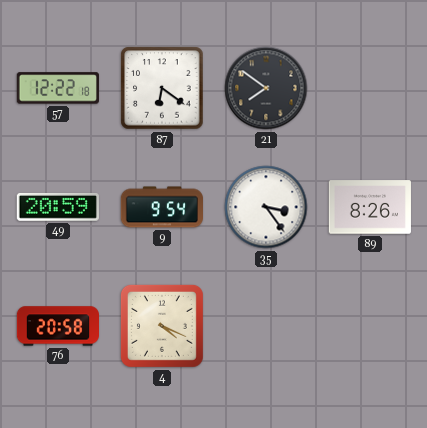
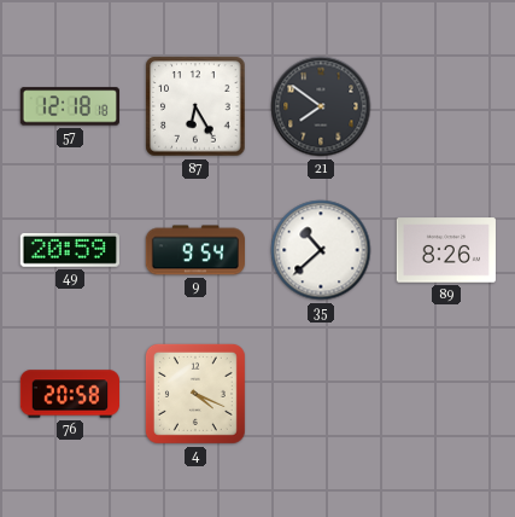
57: 12:22 -> 12:18
87: 6:21 -> 6:25
35: 3:24 -> 10:38
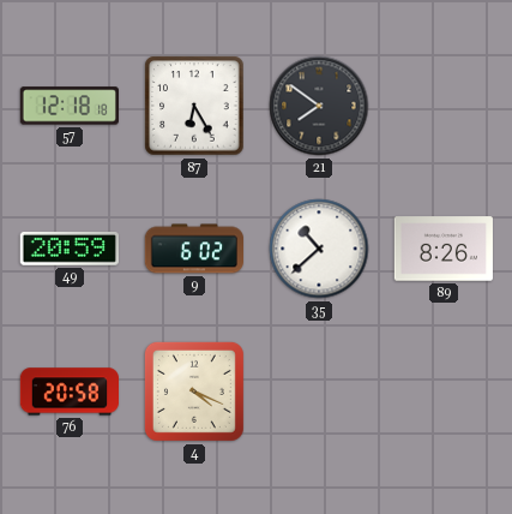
9: 9:54 -> 6:02
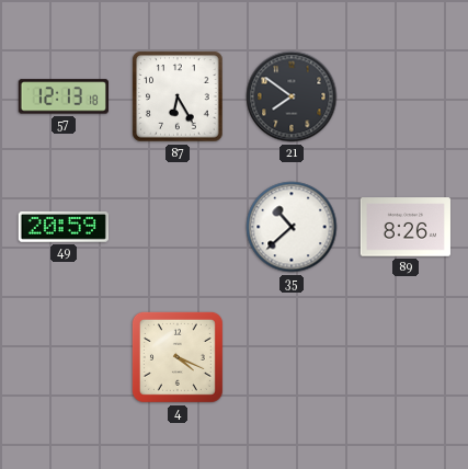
57: 12:18 -> 12:13
9: 6:02 -> none
76: 20:58 -> none
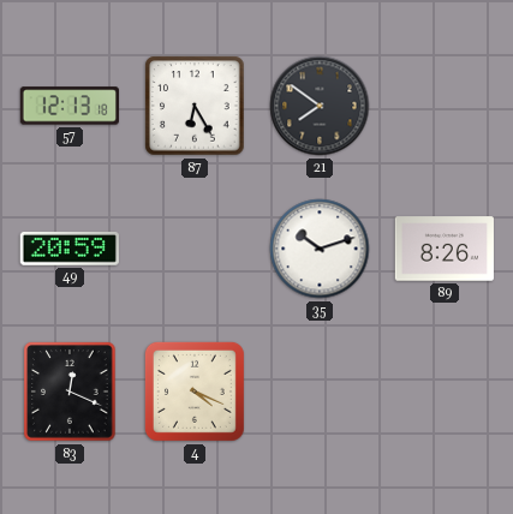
35: 10:38 -> 10:12
83: none -> 12:19
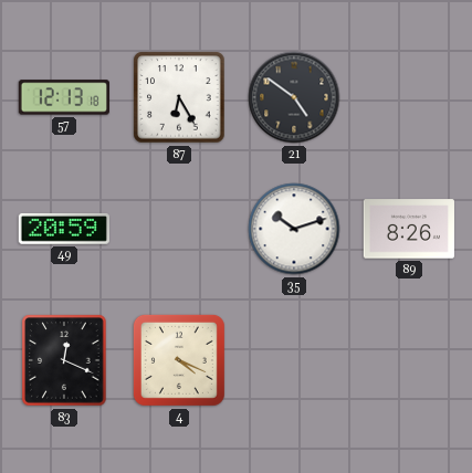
21: 7:51 -> 4:51
